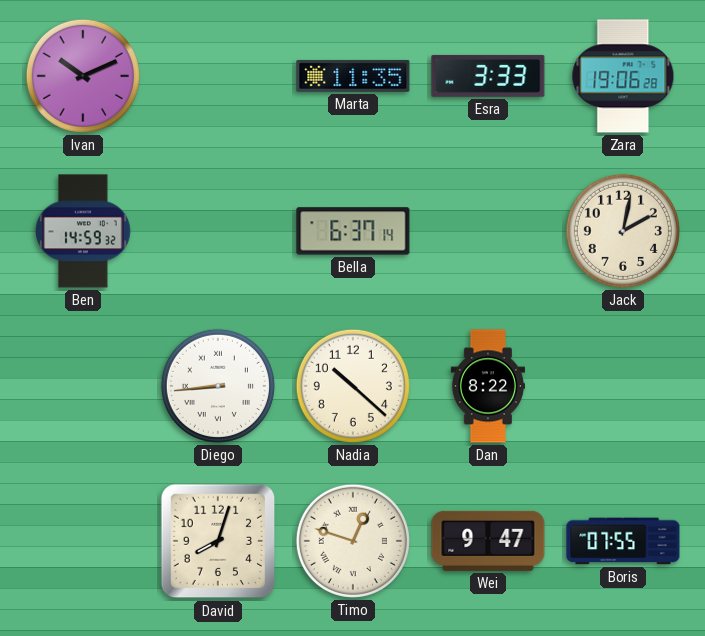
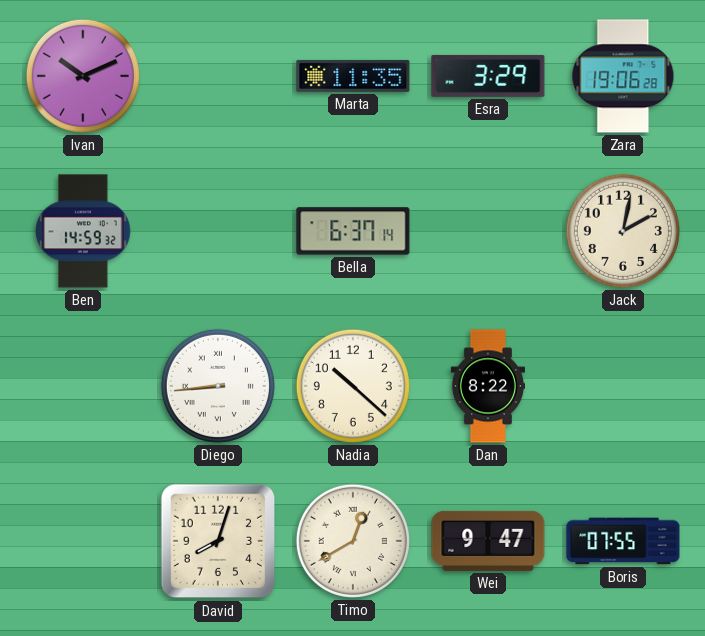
Esra: 3:33 -> 3:29
Timo: 12:48 -> 12:40
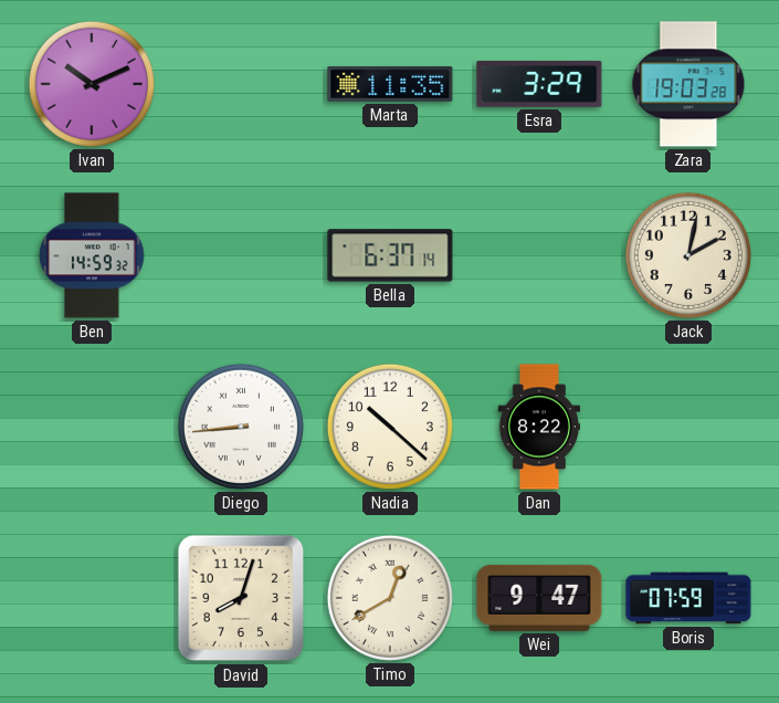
Zara: 19:06 -> 19:03
Boris: 07:55 -> 07:59
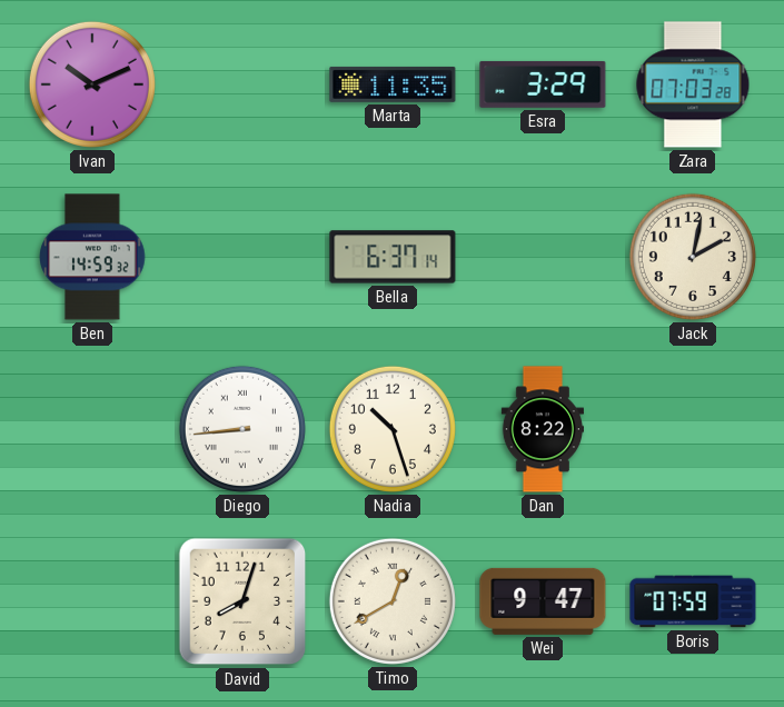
Zara: 19:03 -> 07:03
Nadia: 10:22 -> 10:27
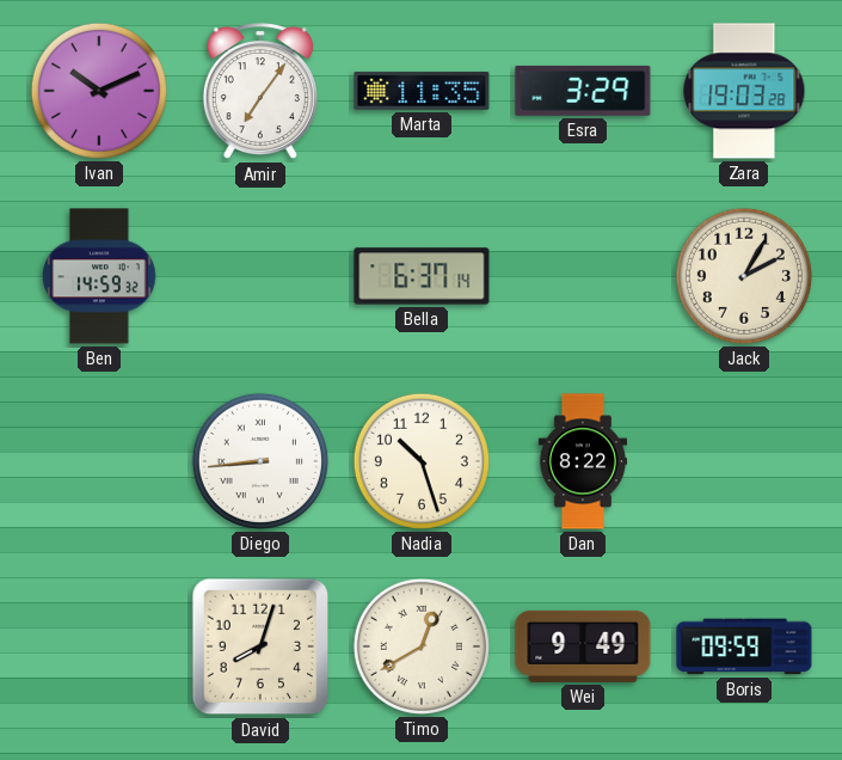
Amir: none -> 7:06
Zara: 07:03 -> 19:03
Jack: 2:02 -> 2:05
Wei: 9:47 -> 9:49
Boris: 07:59 -> 09:59
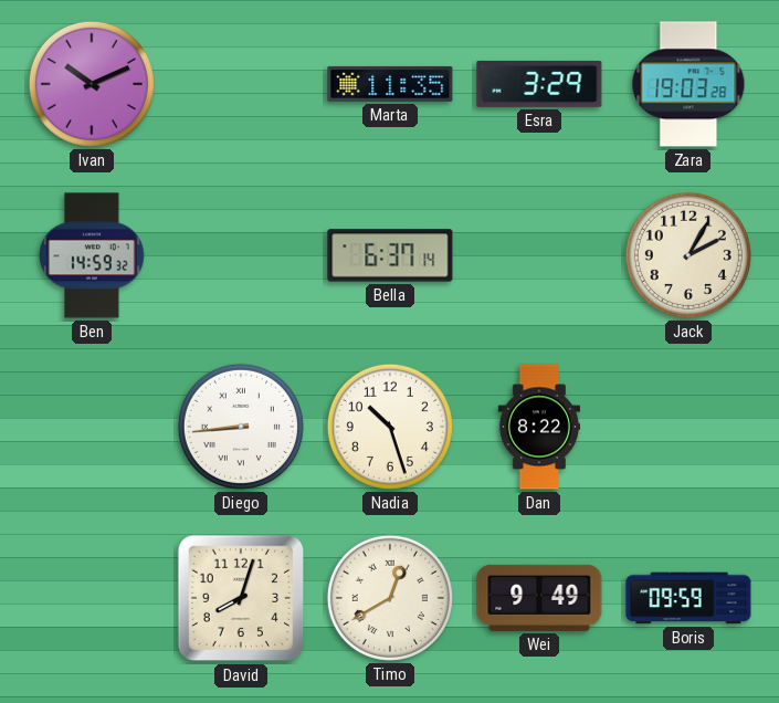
Amir: 7:06 -> none
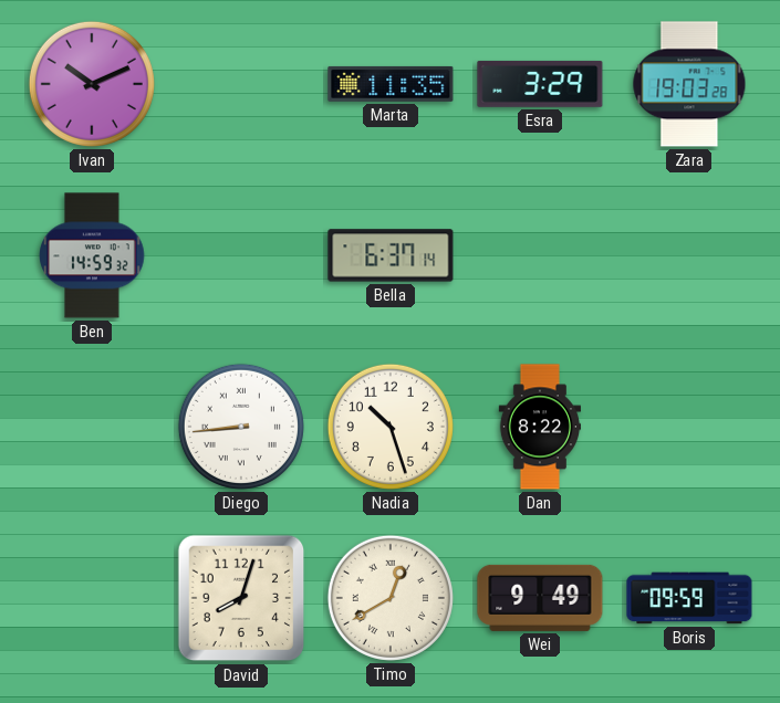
Jack: 2:05 -> none
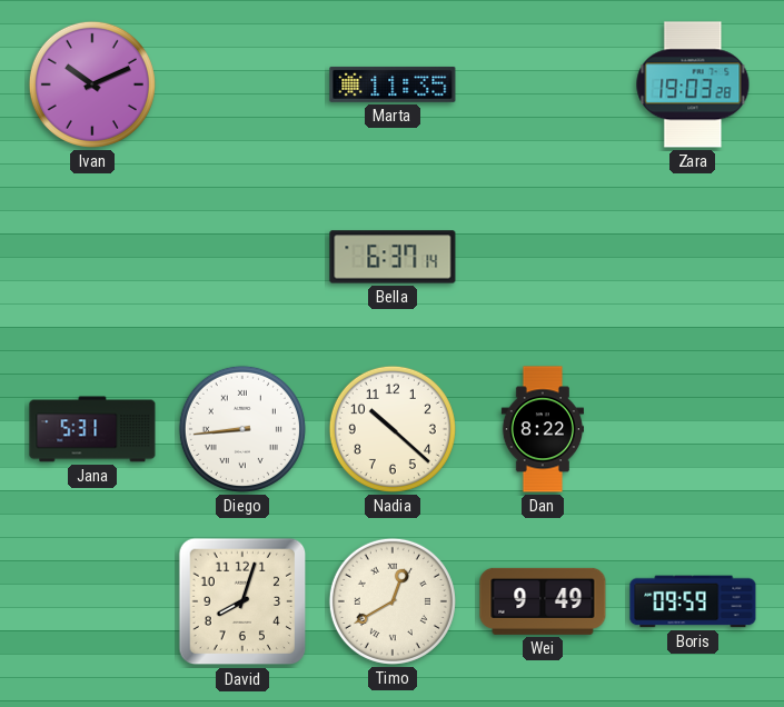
Esra: 3:29 -> none
Ben: 14:59 -> none
Jana: none -> 5:31
Nadia: 10:27 -> 10:22
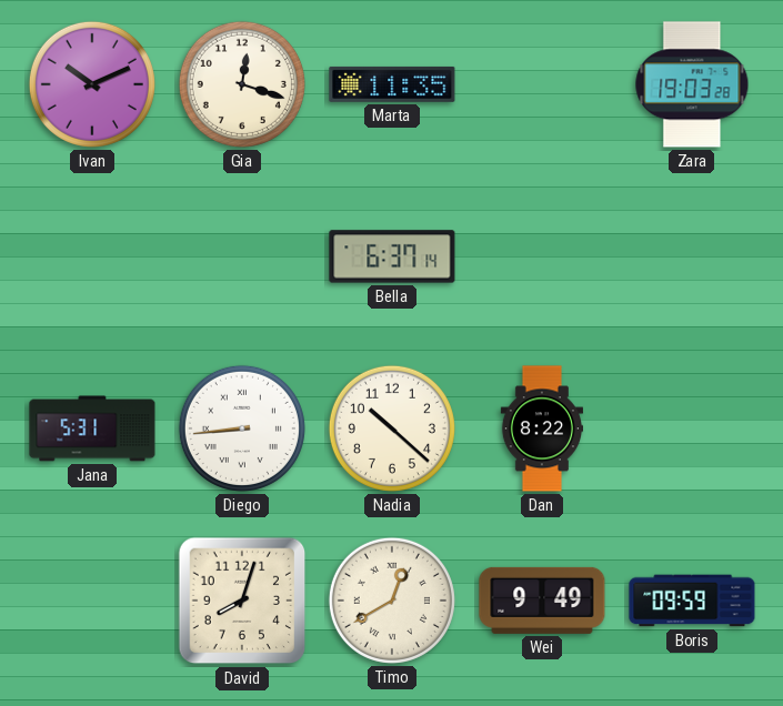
Gia: none -> 12:18
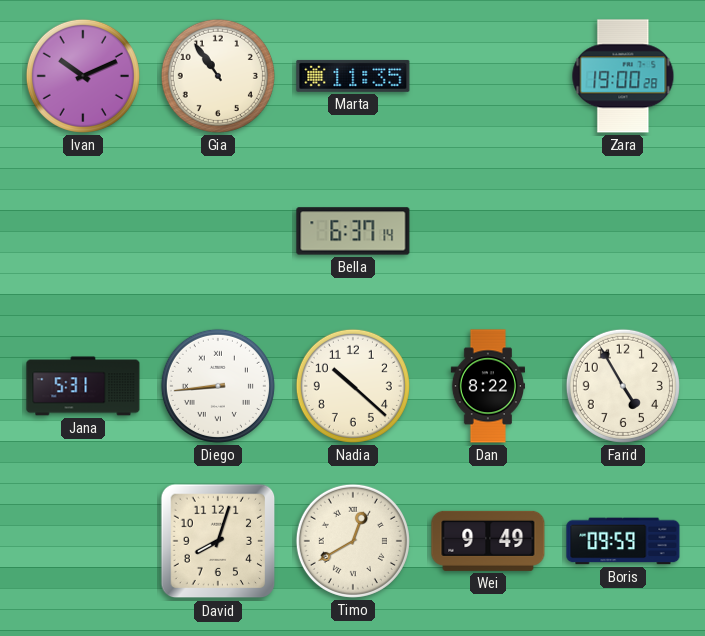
Gia: 12:18 -> 10:54
Zara: 19:03 -> 19:00
Farid: none -> 4:55
